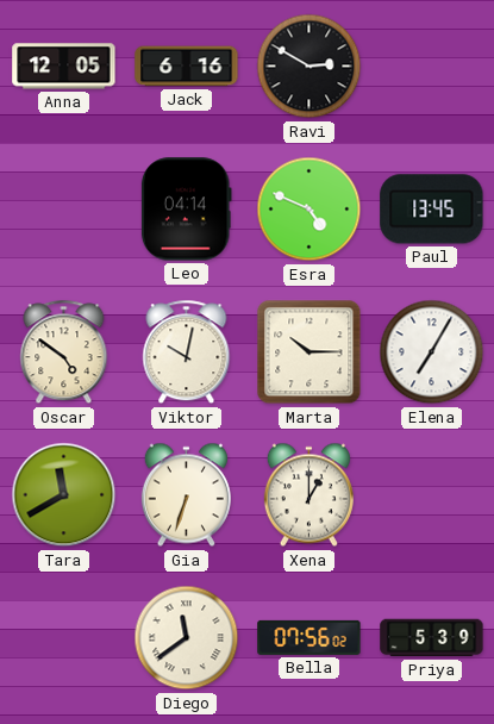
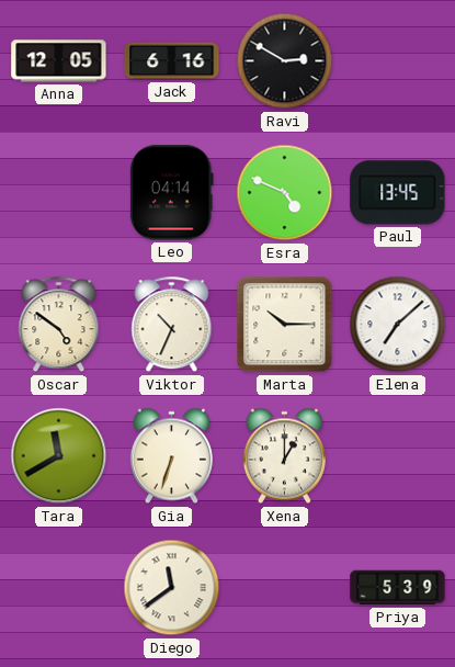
Viktor: 10:02 -> 10:34
Elena: 7:05 -> 7:08
Bella: 07:56 -> none
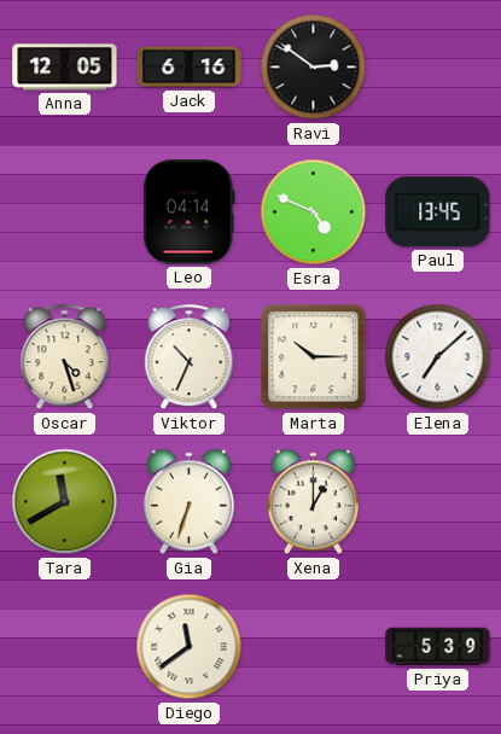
Ravi: 2:50 -> 2:51
Oscar: 4:51 -> 4:27
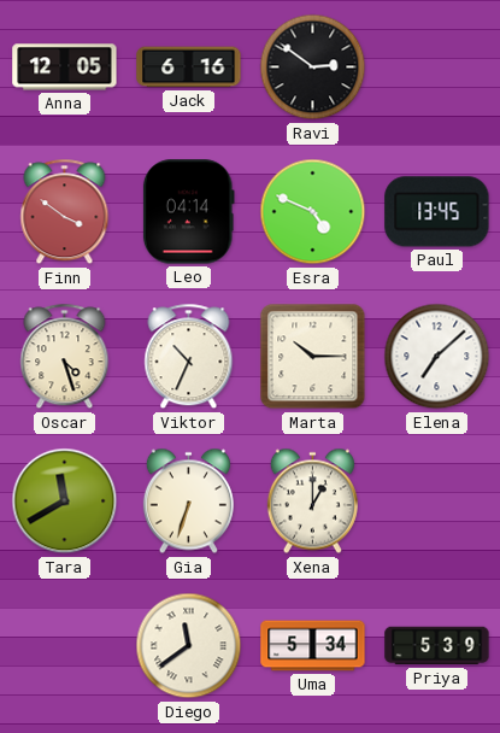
Finn: none -> 3:51
Uma: none -> 5:34
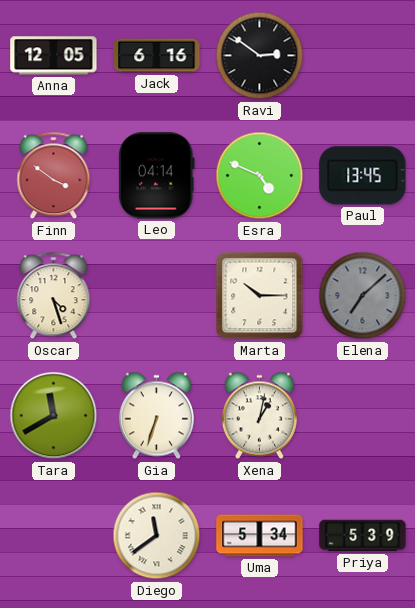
Viktor: 10:34 -> none
Elena dial: white -> grey
Xena: 1:00 -> 1:02
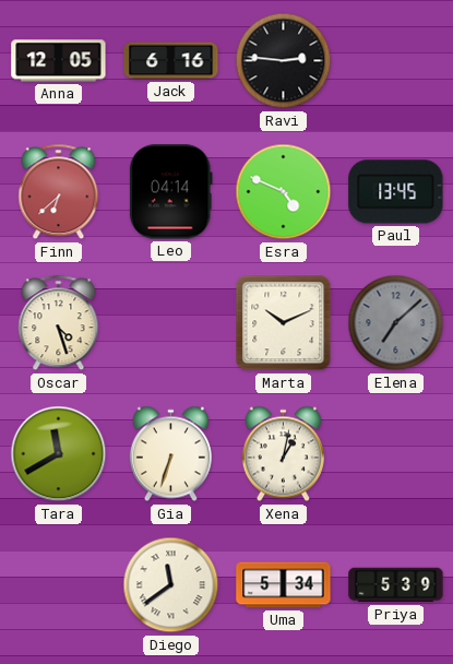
Ravi: 2:51 -> 2:46
Finn: 3:51 -> 6:38
Marta: 10:15 -> 10:11
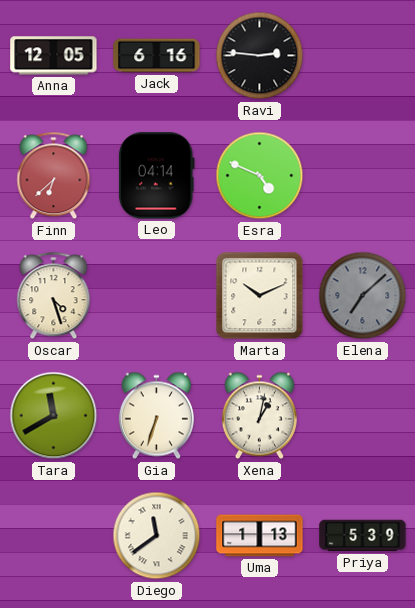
Paul: 13:45 -> none
Uma: 5:34 -> 1:13
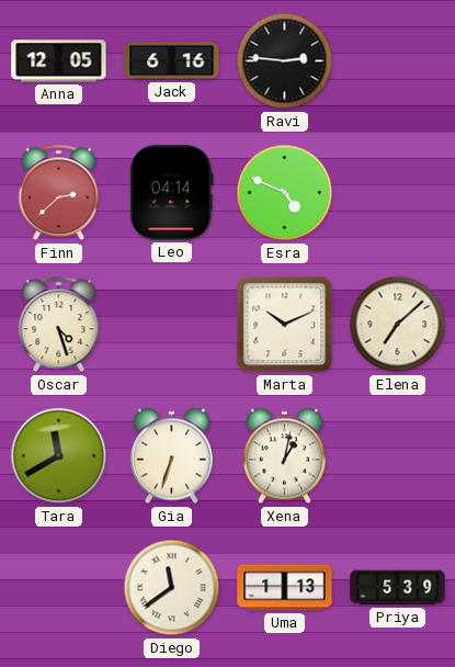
Finn: 6:38 -> 2:38
Elena dial: grey -> cream
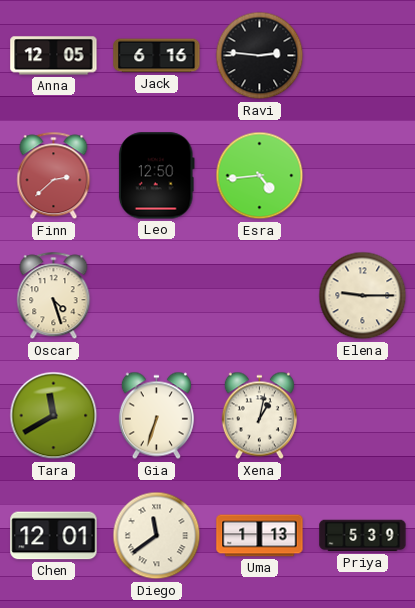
Leo: 04:14 -> 12:50
Esra: 4:49 -> 4:44
Marta: 10:11 -> none
Elena: 7:08 -> 9:15
Chen: none -> 12:01
